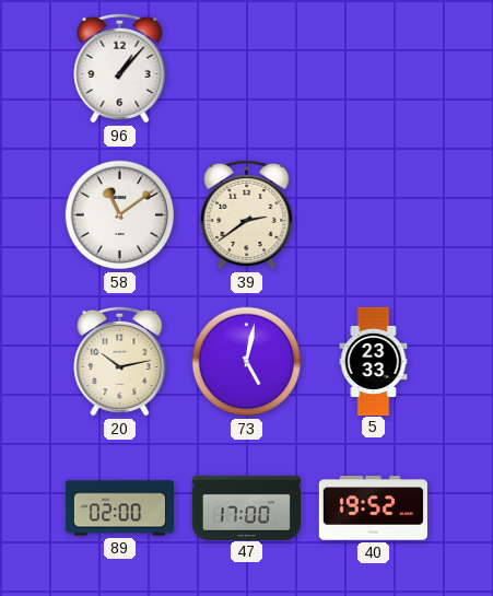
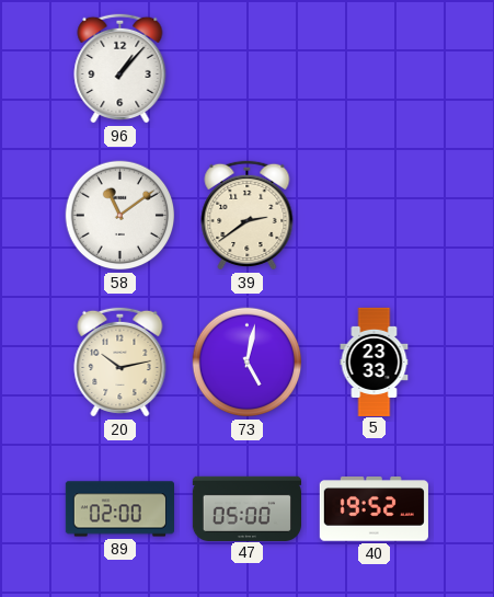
47: 17:00 -> 05:00
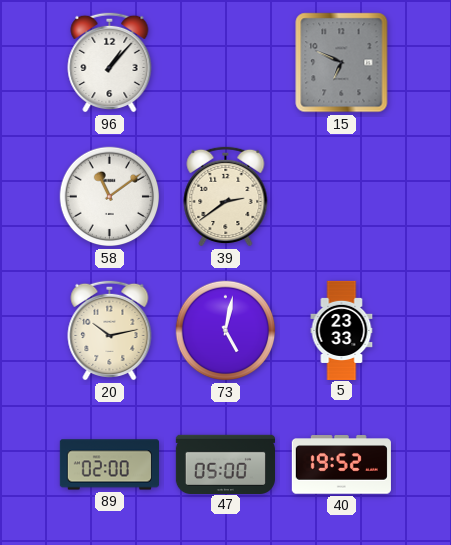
15: none -> 6:49
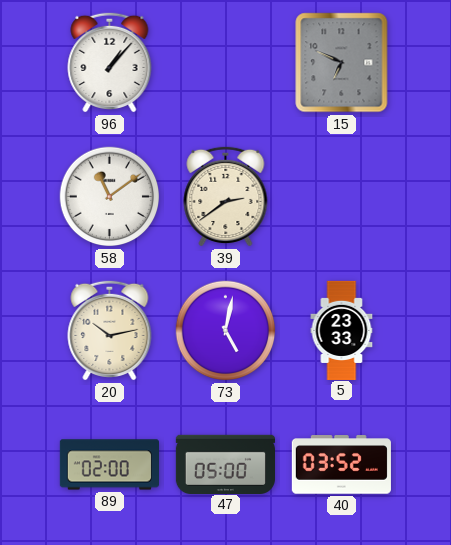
40: 19:52 -> 03:52
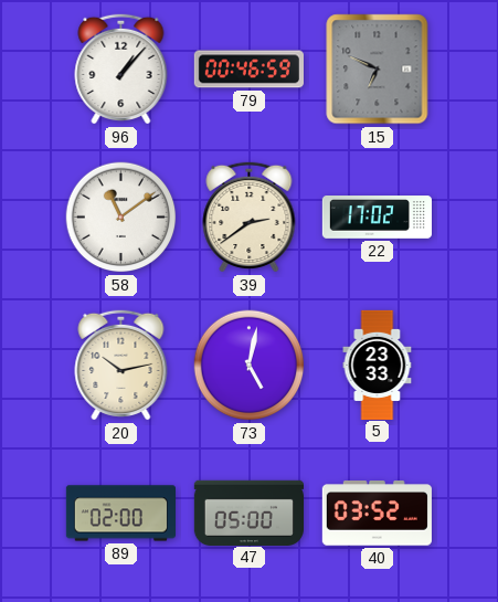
79: none -> 00:46
22: none -> 17:02
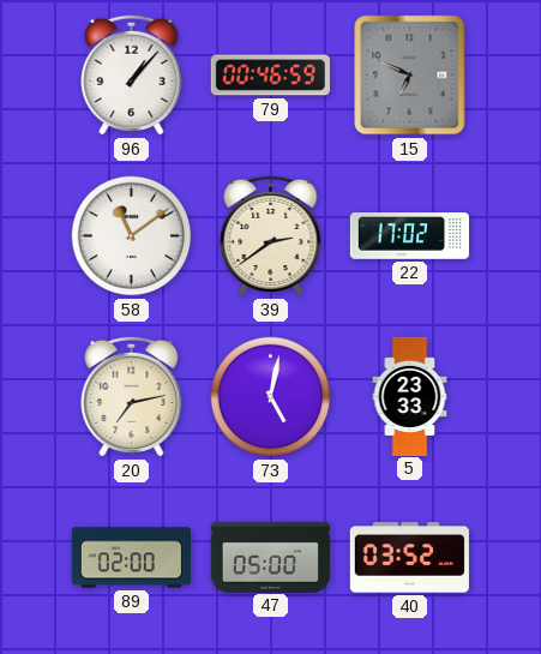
20: 10:13 -> 7:13
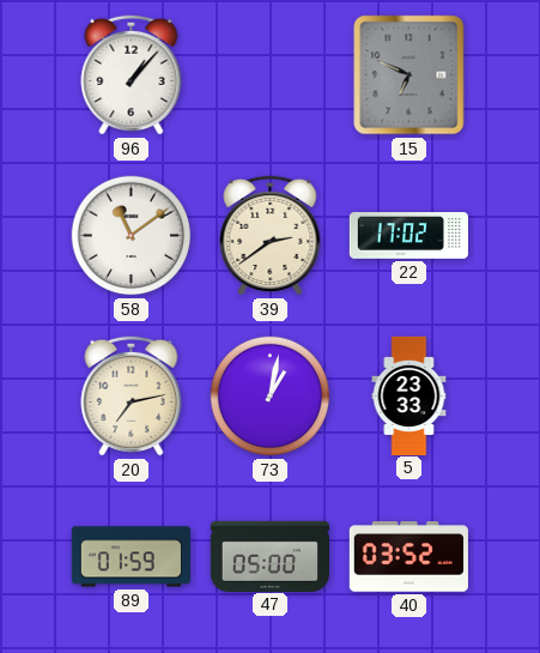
79: 00:46 -> none
73: 5:02 -> 1:02
89: 02:00 -> 01:59
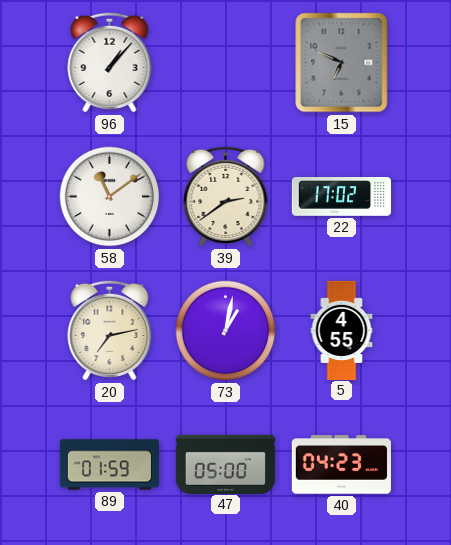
5: 23:33 -> 4:55
40: 03:52 -> 04:23
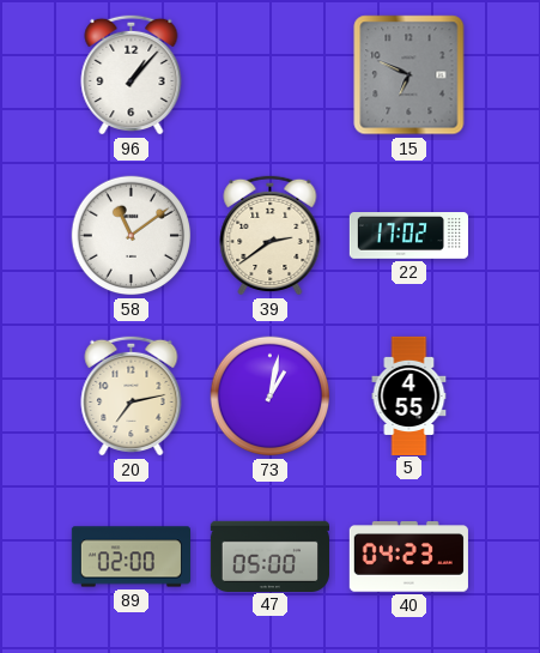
89: 01:59 -> 02:00
